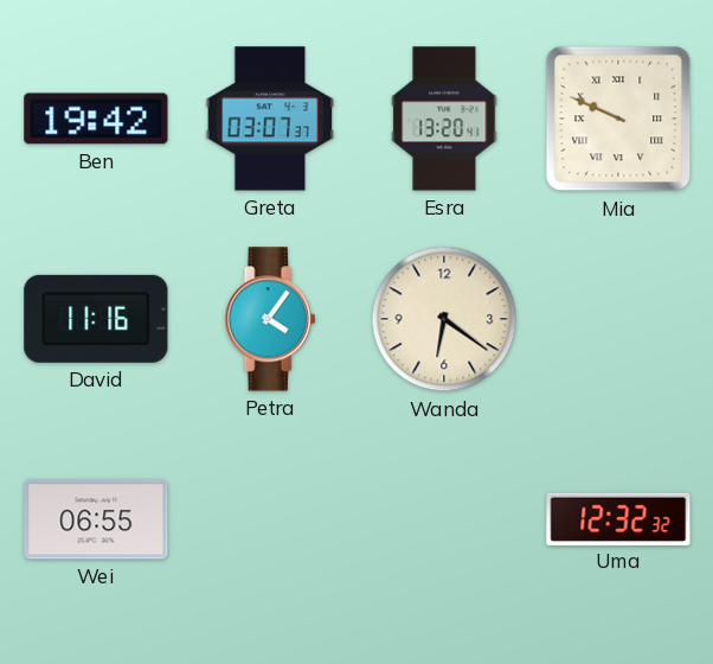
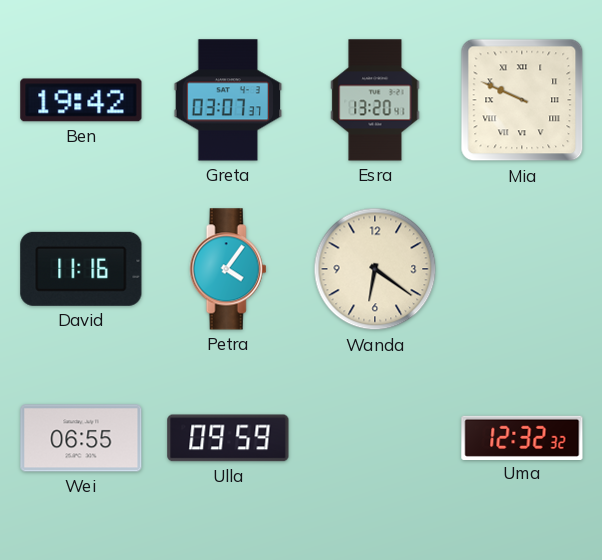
Ulla: none -> 09:59
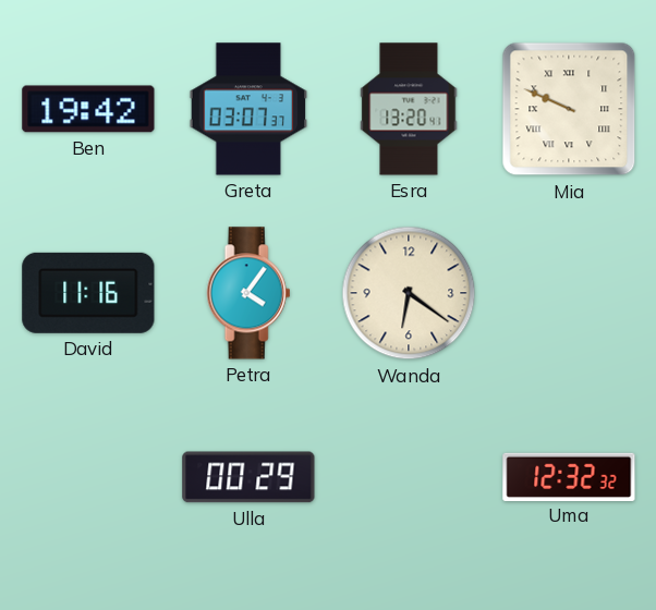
Wei: 06:55 -> none
Ulla: 09:59 -> 00:29
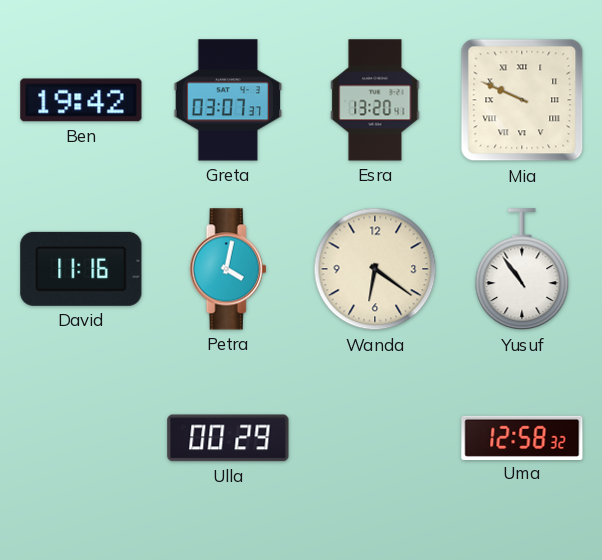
Petra: 4:06 -> 4:02
Yusuf: none -> 10:54
Uma: 12:32 -> 12:58
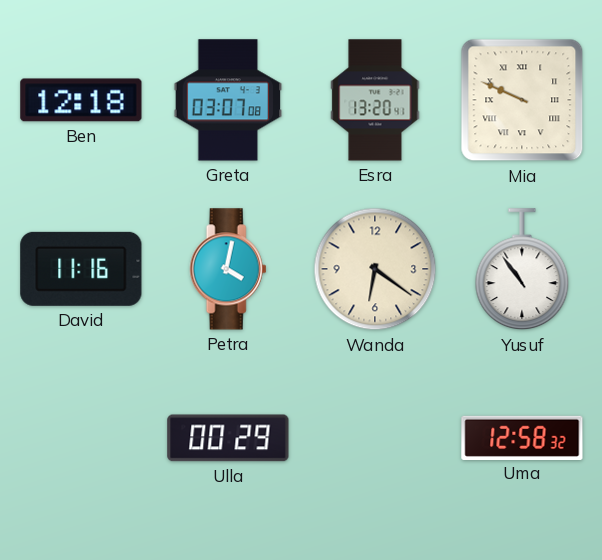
Ben: 19:42 -> 12:18
Greta: 03:07:37 -> 03:07:08
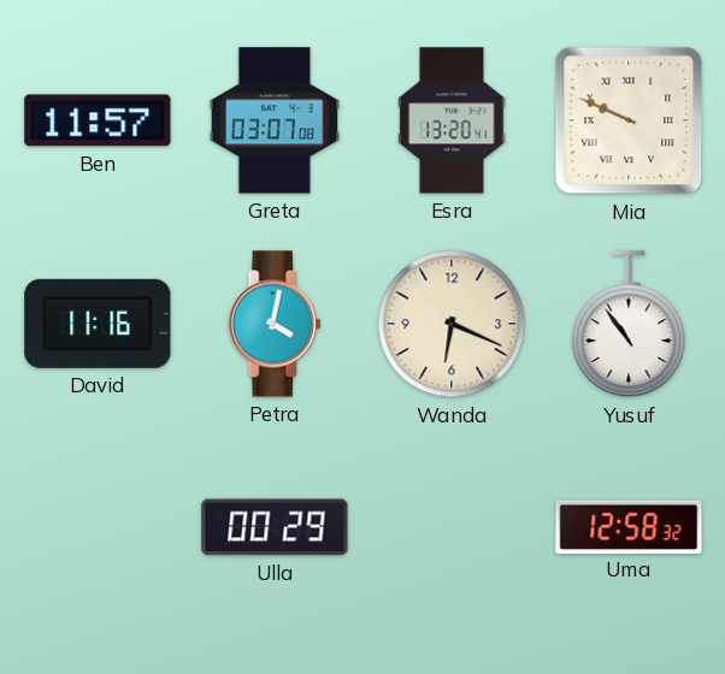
Ben: 12:18 -> 11:57
Wanda: 6:21 -> 6:19
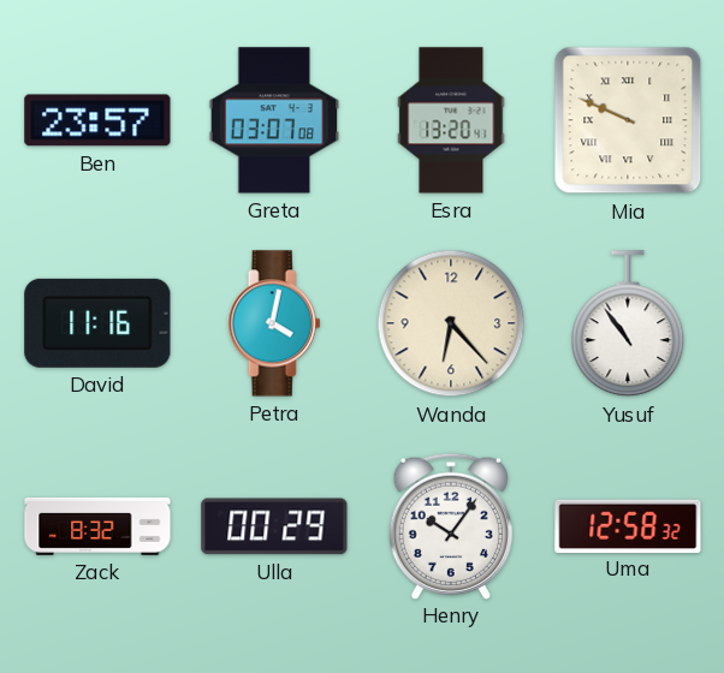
Ben: 11:57 -> 23:57
Wanda: 6:19 -> 6:23
Zack: none -> 8:32
Henry: none -> 10:06
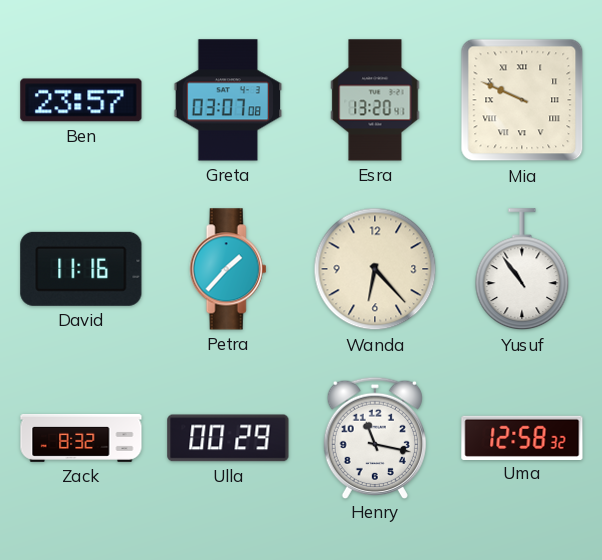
Petra: 4:02 -> 1:37
Henry: 10:06 -> 11:17
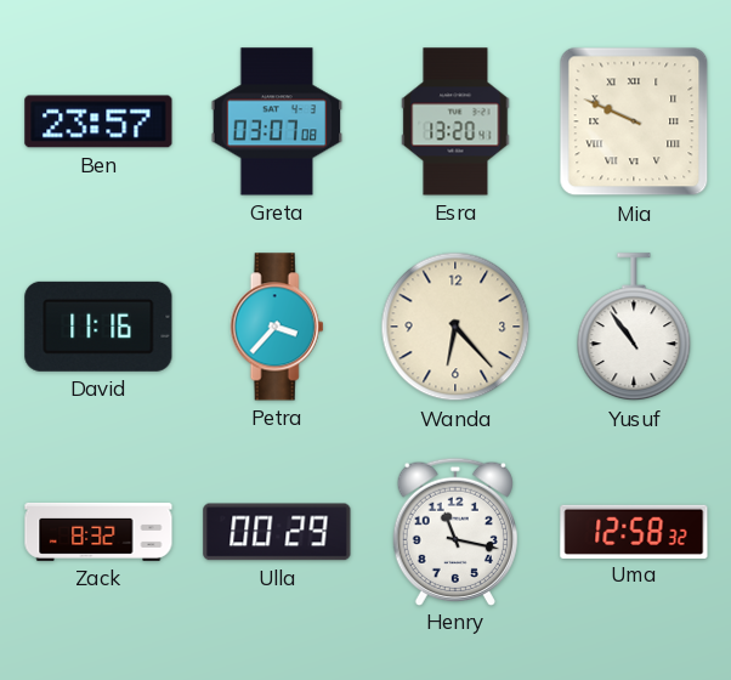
Petra: 1:37 -> 3:37
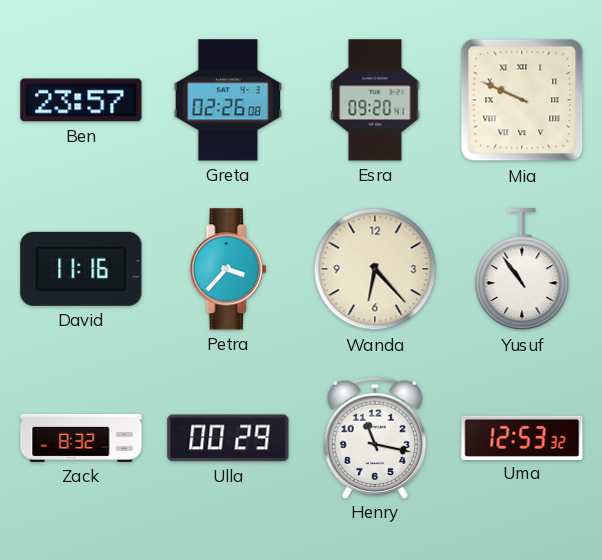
Greta: 03:07 -> 02:26
Esra: 13:20 -> 09:20
Uma: 12:58 -> 12:53
